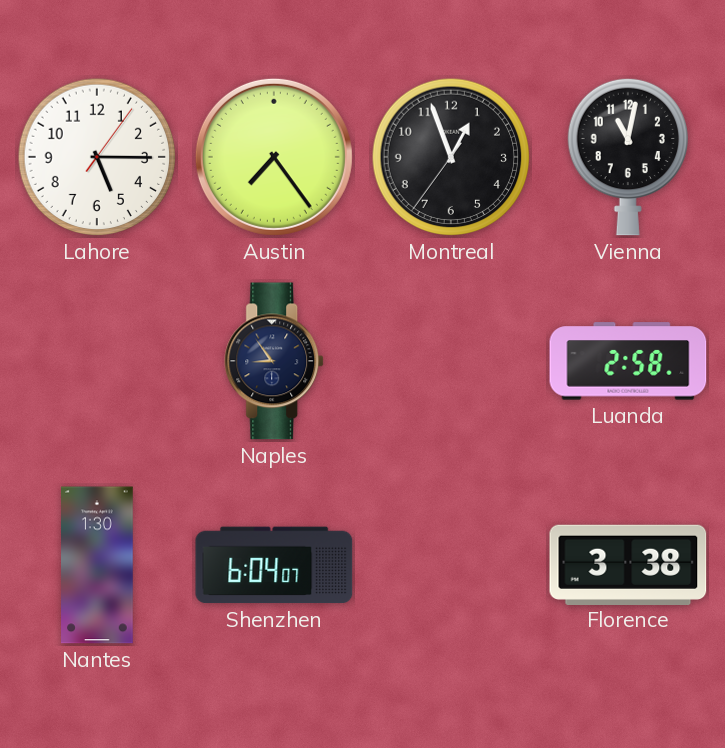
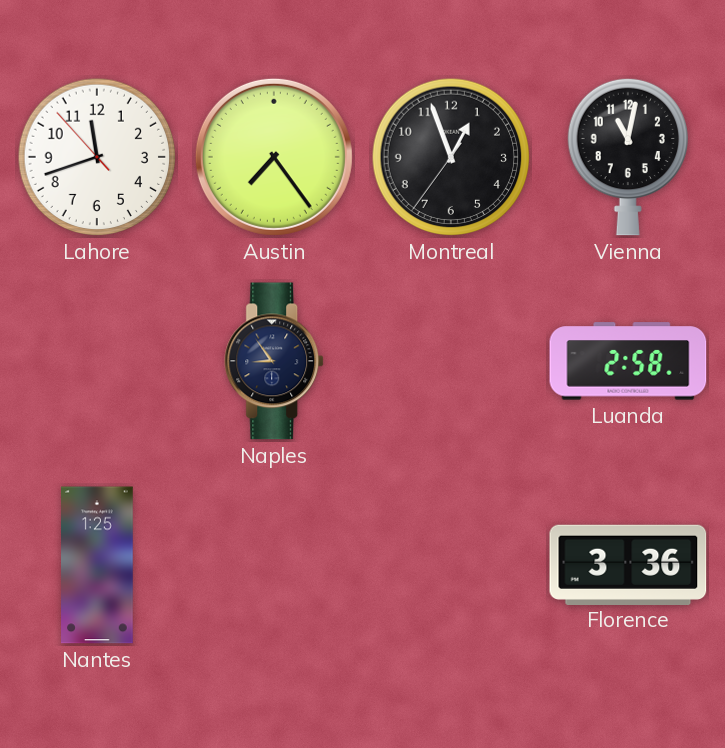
Lahore: 5:15 -> 11:41
Nantes: 1:30 -> 1:25
Shenzhen: 6:04 -> none
Florence: 3:38 -> 3:36
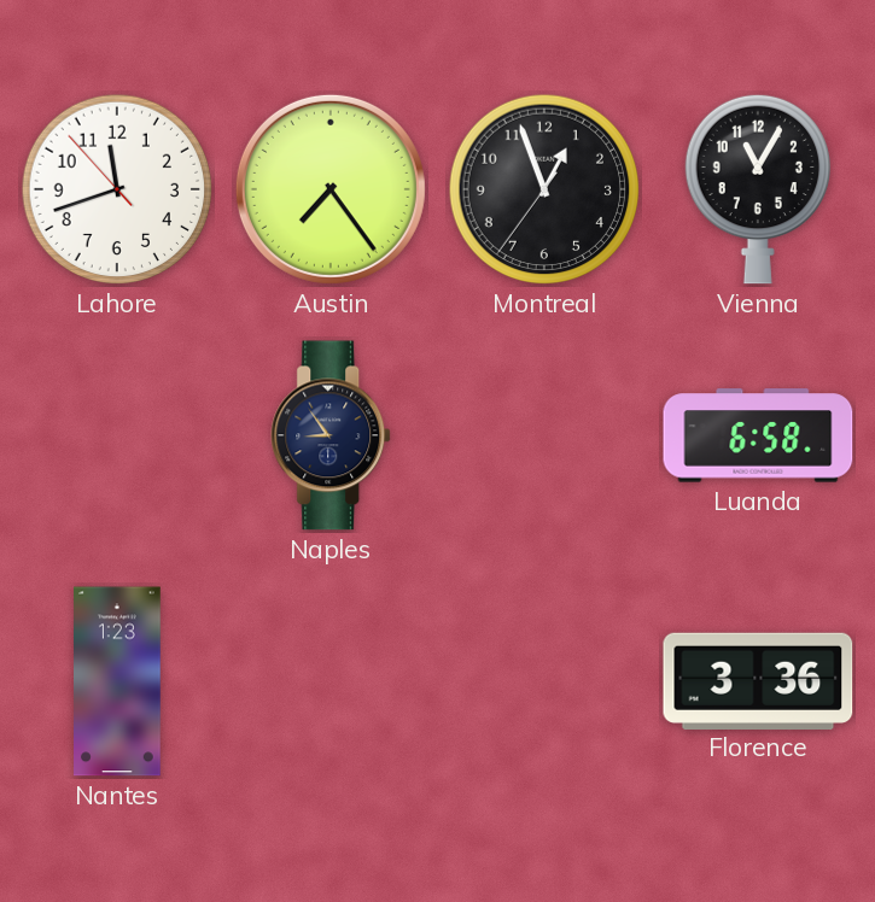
Vienna: 11:02 -> 11:05
Luanda: 2:58 -> 6:58
Nantes: 1:25 -> 1:23
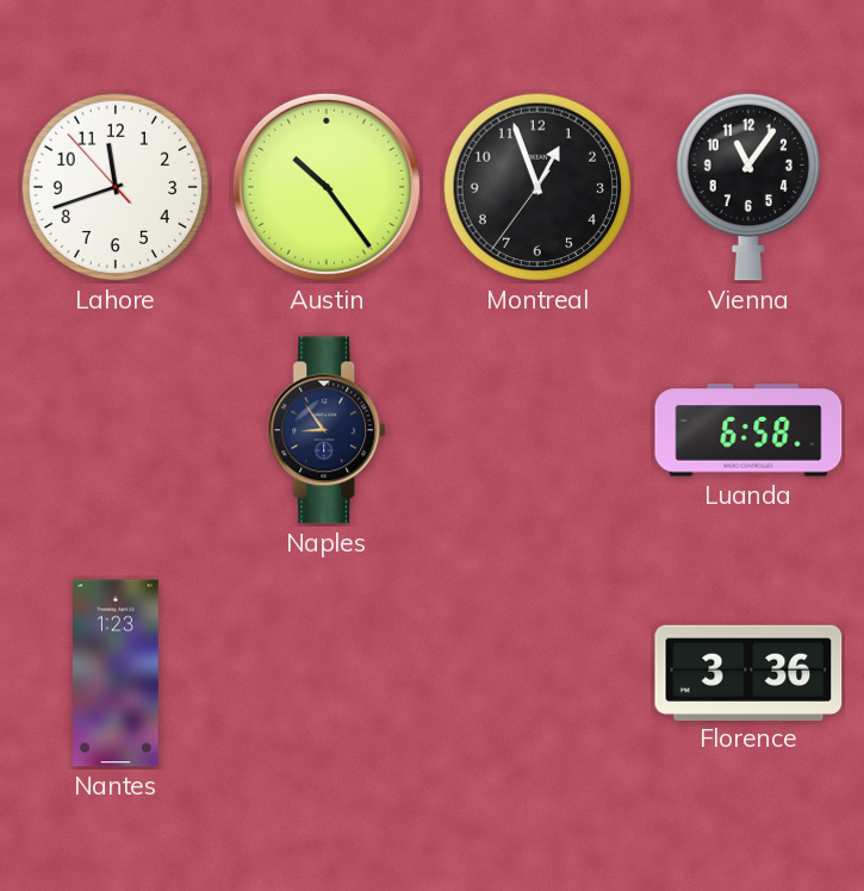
Austin: 7:24 -> 10:24
Vienna: 11:05 -> 11:06
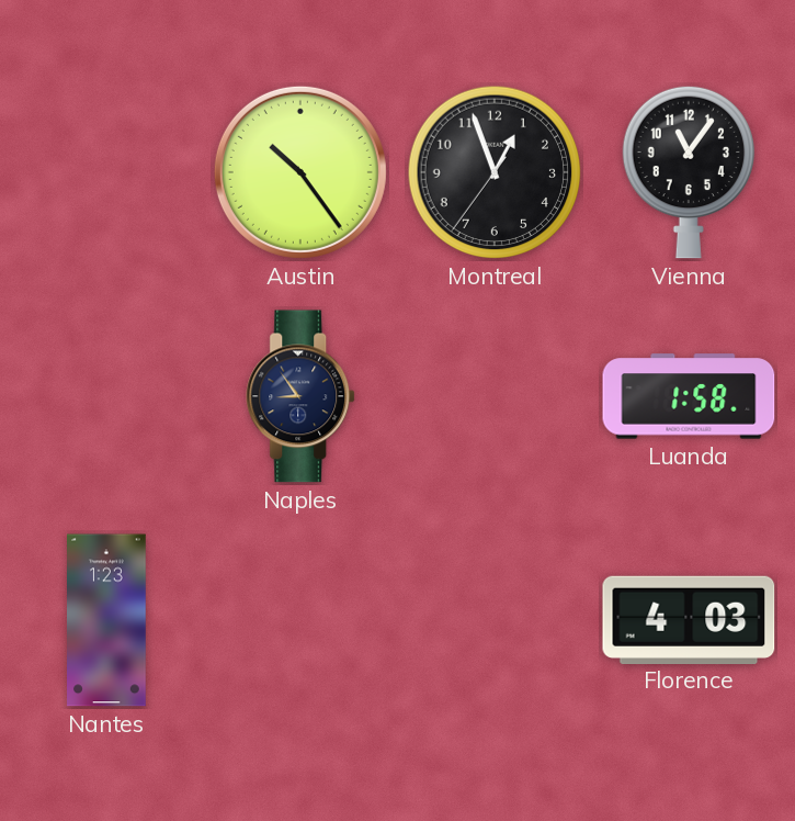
Lahore: 11:41 -> none
Luanda: 6:58 -> 1:58
Florence: 3:36 -> 4:03
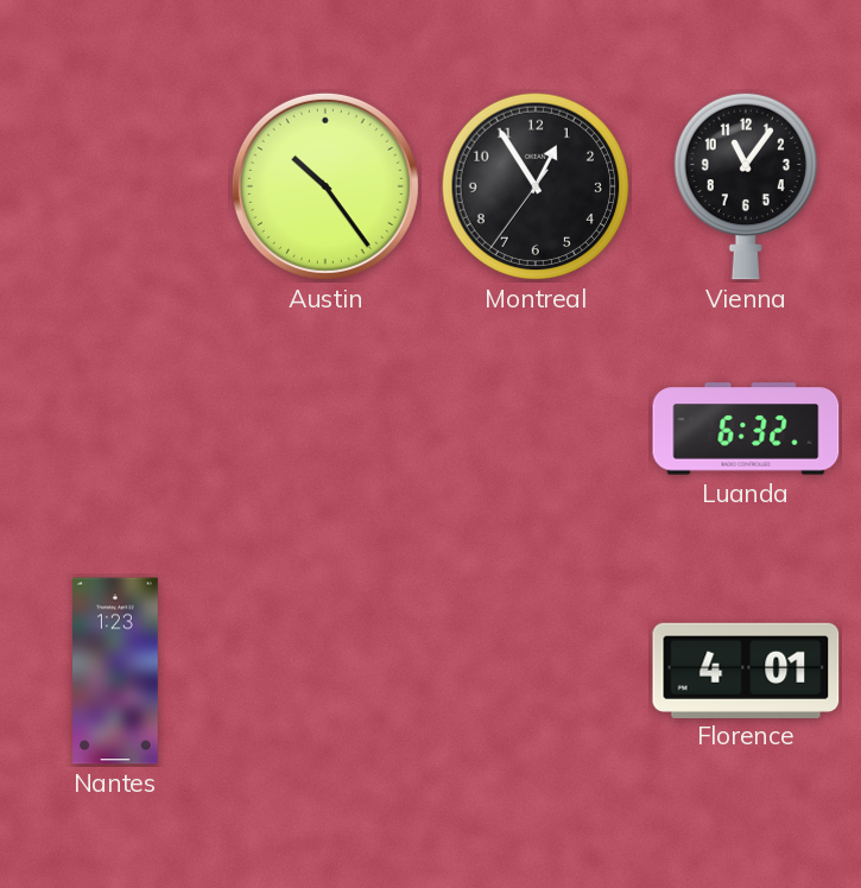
Montreal: 12:56 -> 12:54
Naples: 8:54 -> none
Luanda: 1:58 -> 6:32
Florence: 4:03 -> 4:01
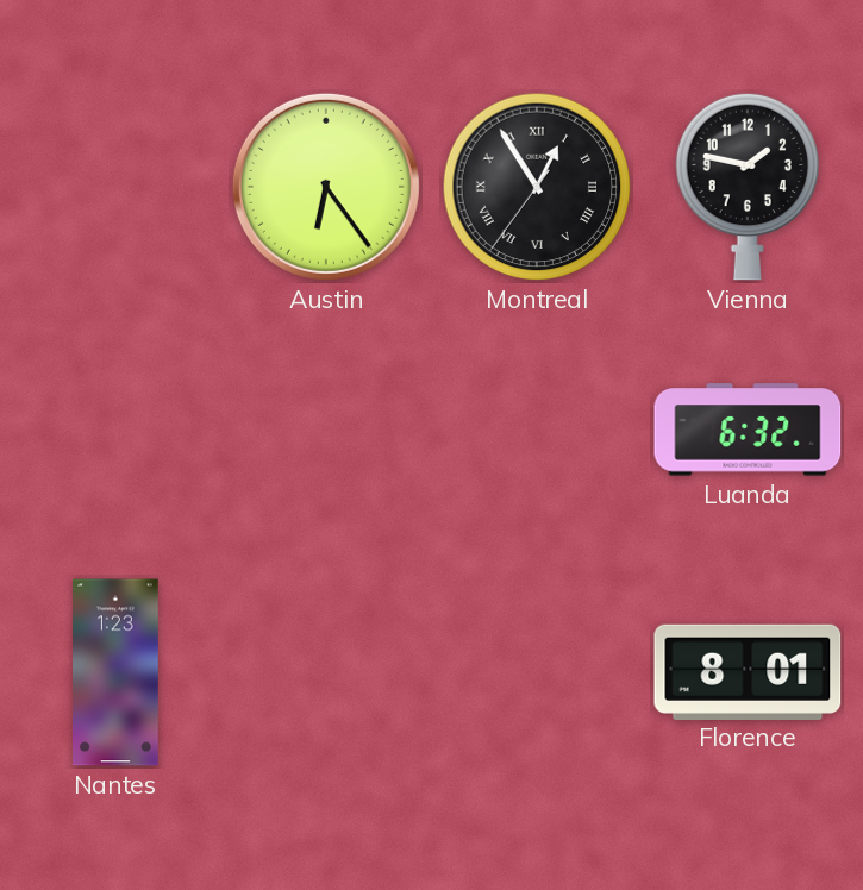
Austin: 10:24 -> 6:24
Montreal numerals: Arabic -> Roman
Vienna: 11:06 -> 1:47
Florence: 4:01 -> 8:01
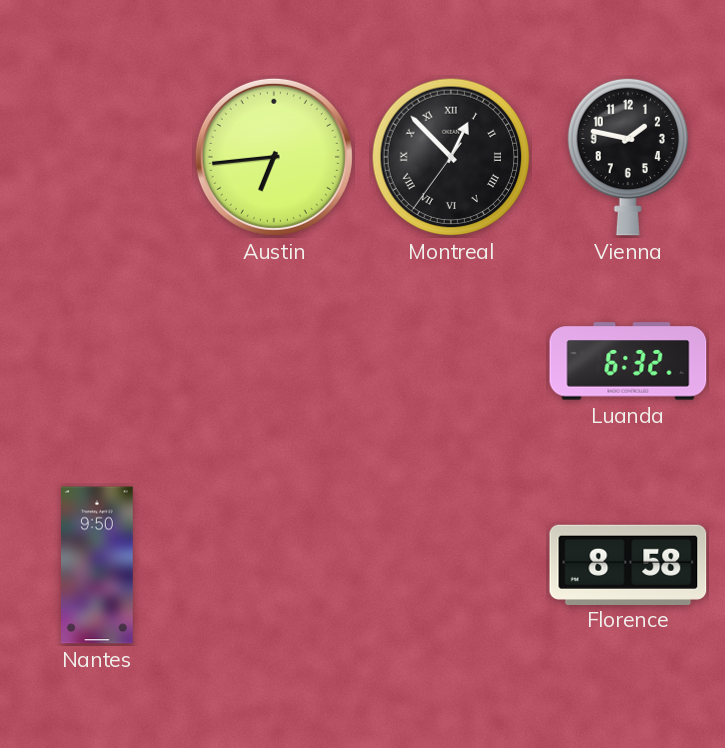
Austin: 6:24 -> 6:44
Montreal: 12:54 -> 12:52
Nantes: 1:23 -> 9:50
Florence: 8:01 -> 8:58
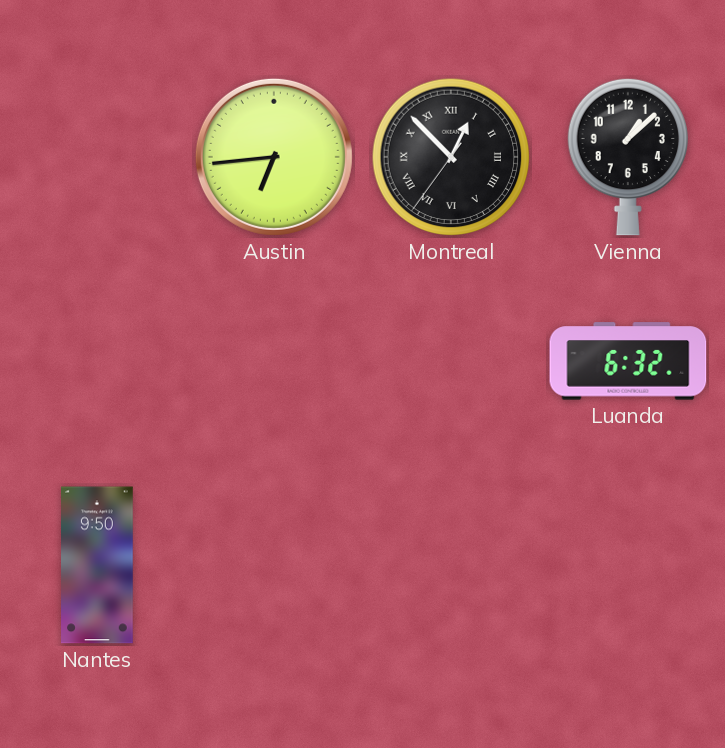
Vienna: 1:47 -> 1:08
Florence: 8:58 -> none
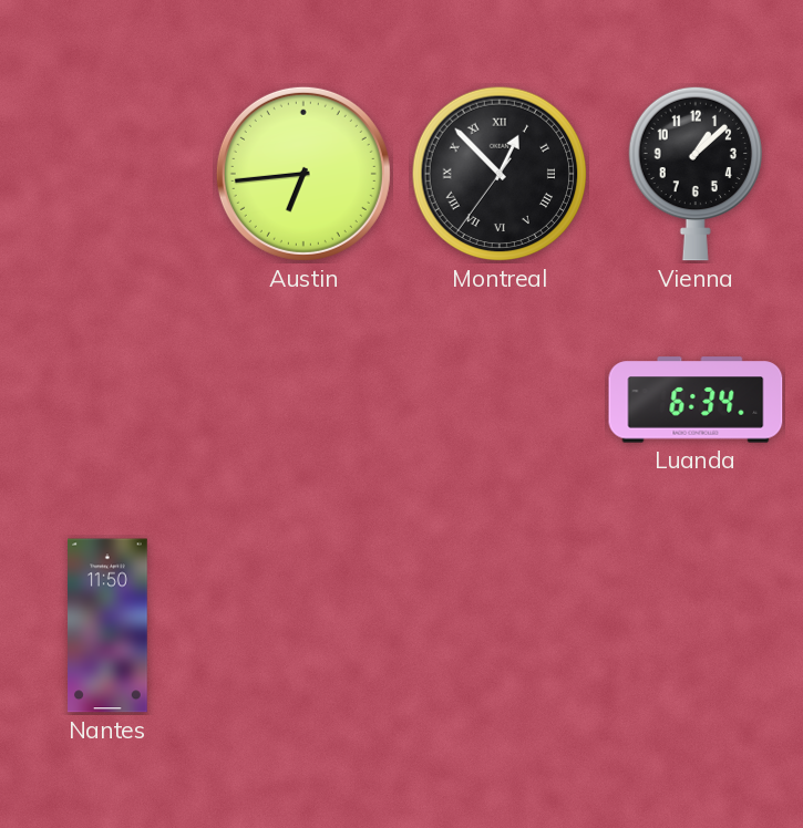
Luanda: 6:32 -> 6:34
Nantes: 9:50 -> 11:50
